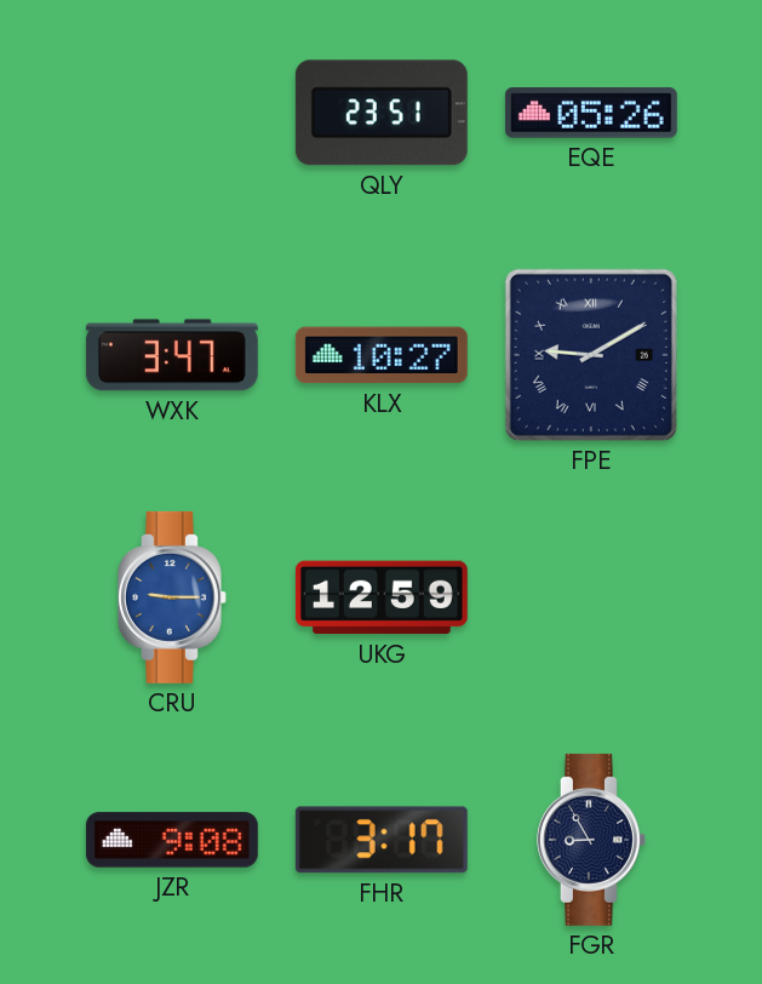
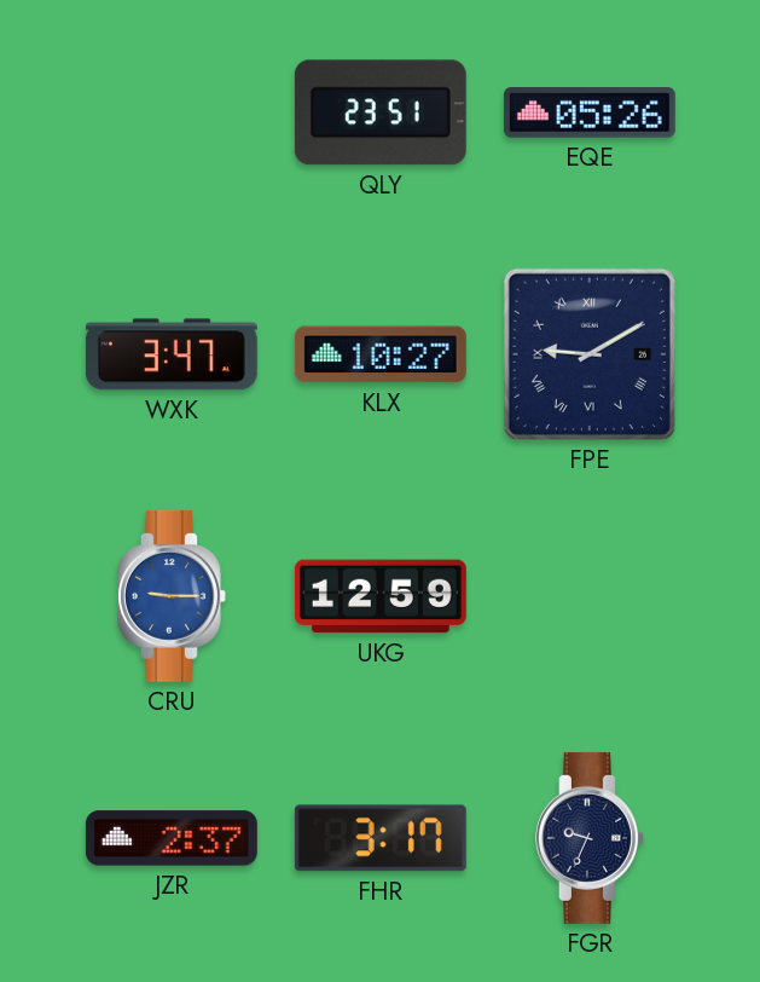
JZR: 9:08 -> 2:37
FGR: 8:55 -> 9:34
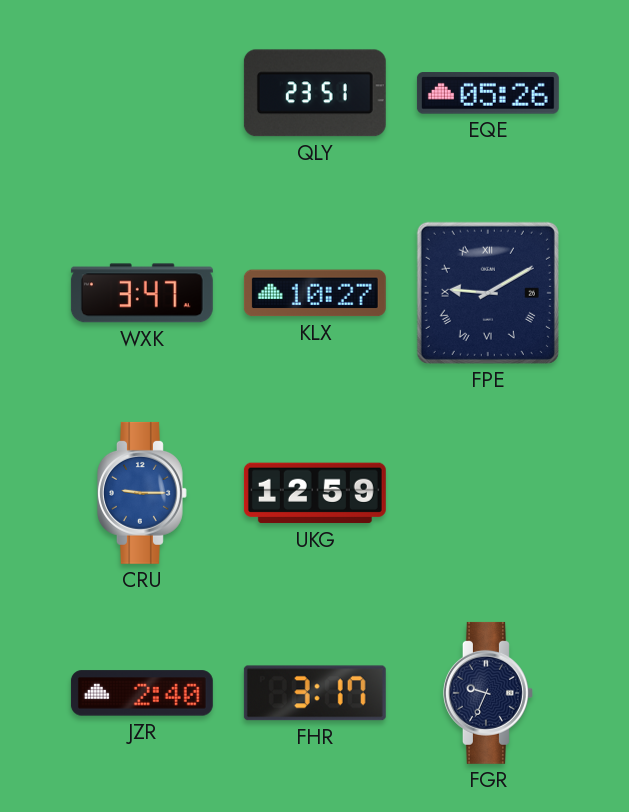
JZR: 2:37 -> 2:40
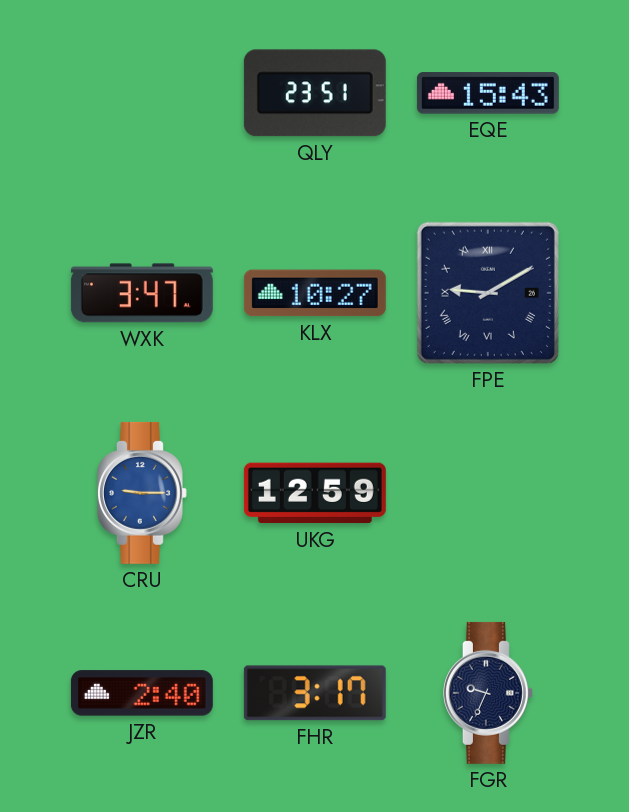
EQE: 05:26 -> 15:43
